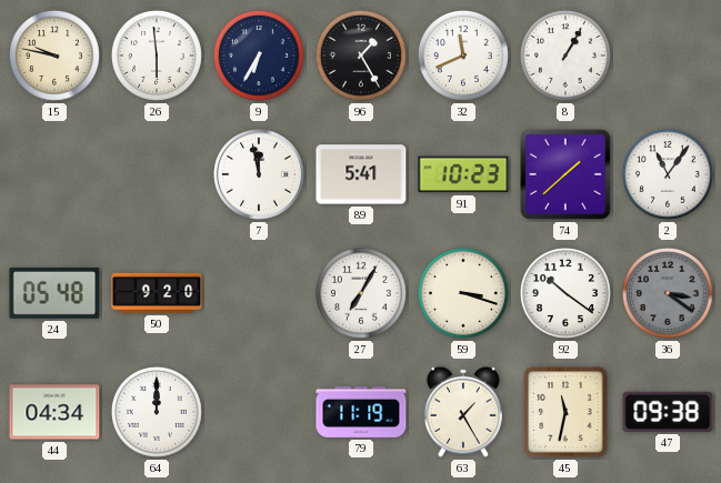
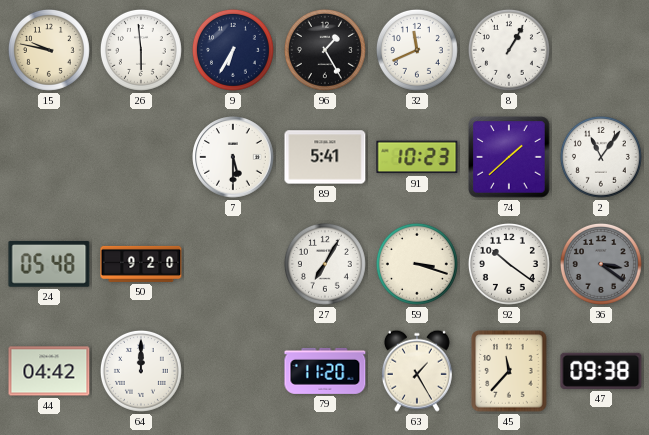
7: 11:58 -> 5:30
44: 04:34 -> 04:42
79: 11:19 -> 11:20
45: 11:32 -> 11:37
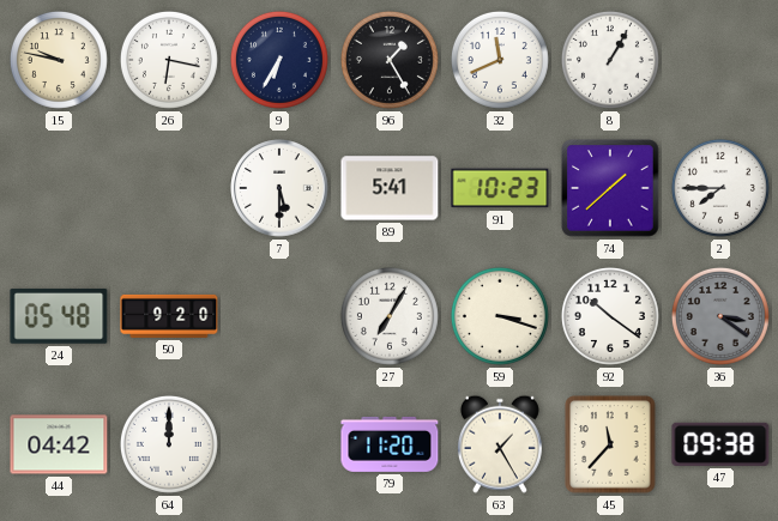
26: 5:59 -> 6:17
2: 11:06 -> 7:45
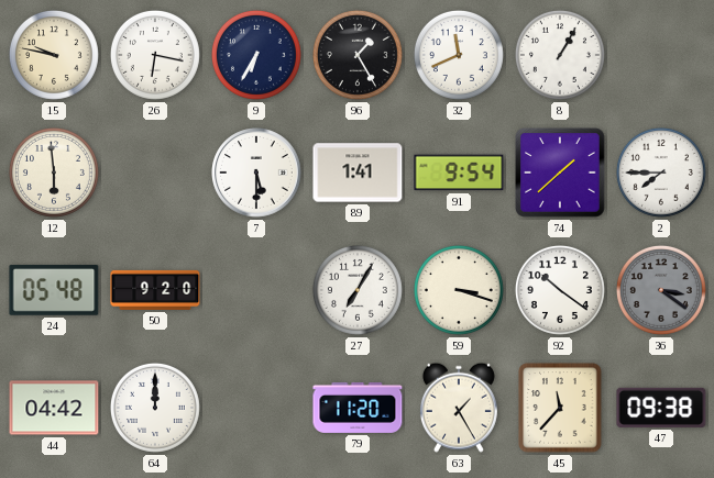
12: none -> 5:59
89: 5:41 -> 1:41
91: 10:23 -> 9:54
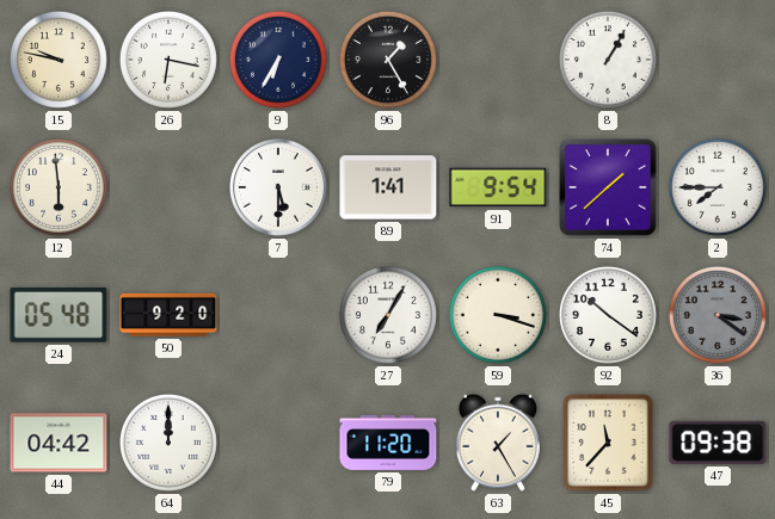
32: 11:41 -> none
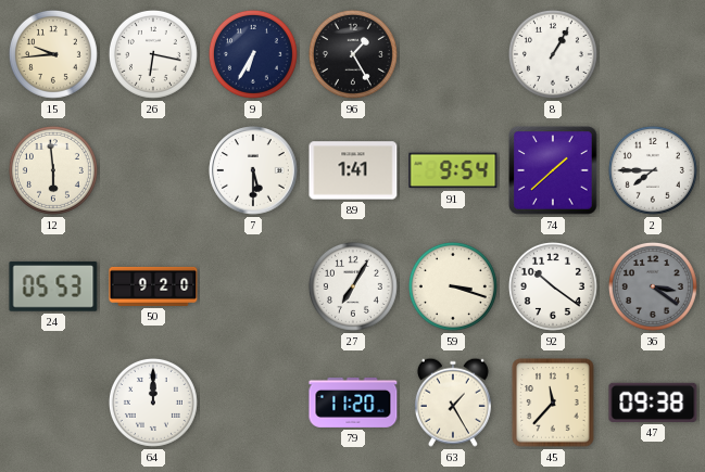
15: 9:47 -> 9:44
24: 05:48 -> 05:53
44: 04:42 -> none
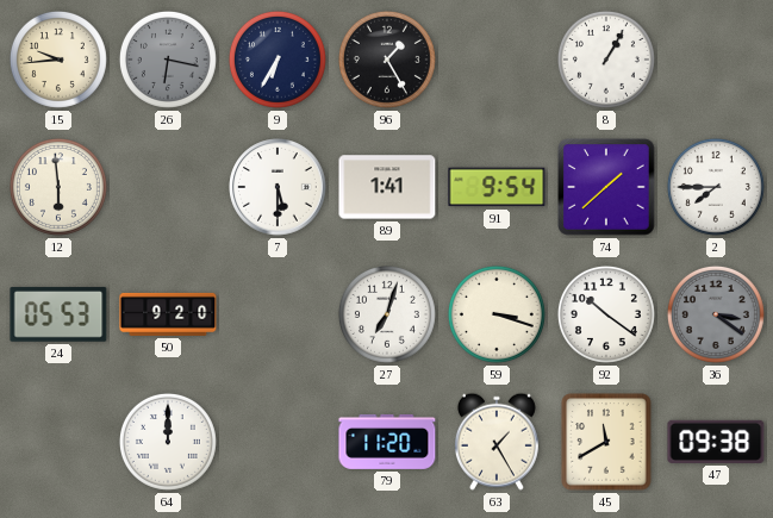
26 dial: white -> grey
27: 7:05 -> 7:03
45: 11:37 -> 11:40
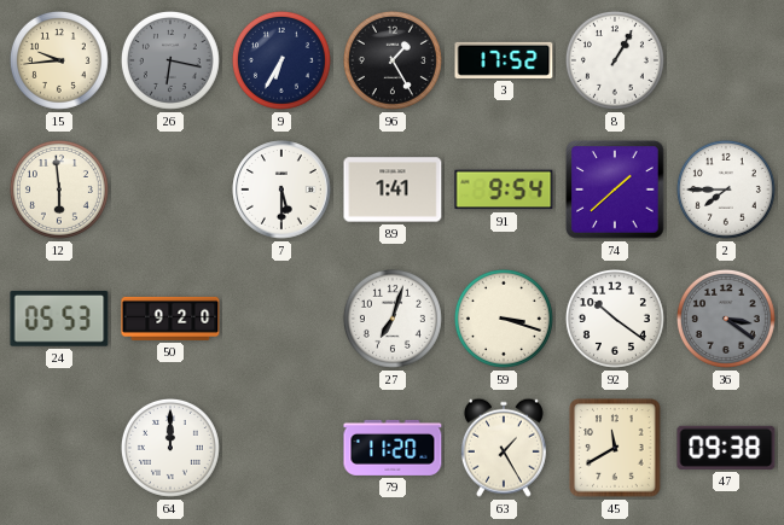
3: none -> 17:52
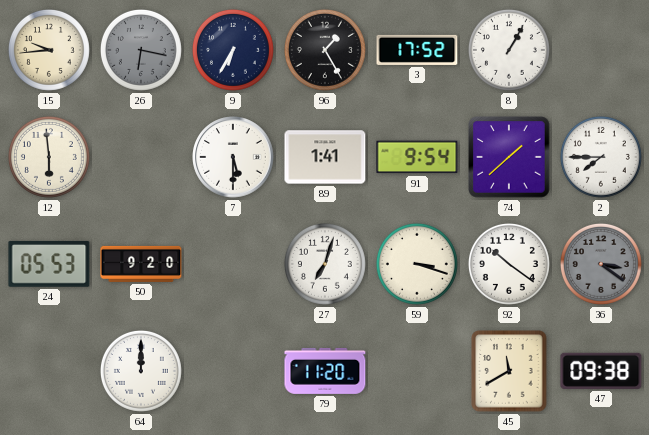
63: 1:25 -> none
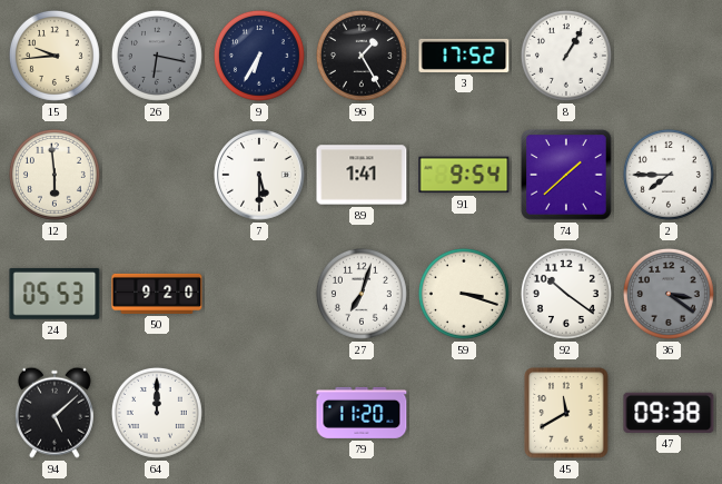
94: none -> 5:08
